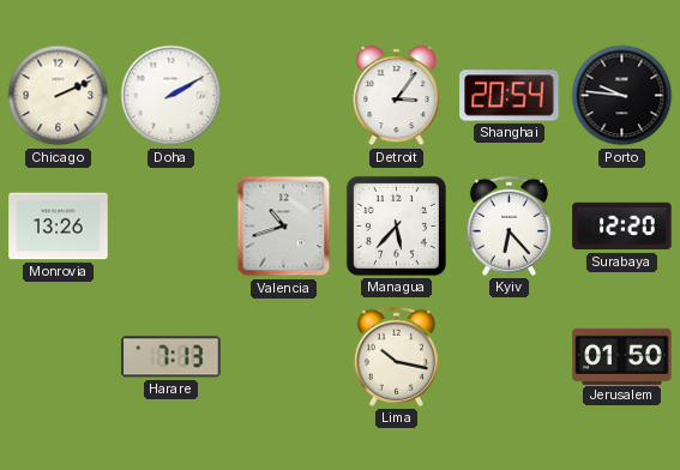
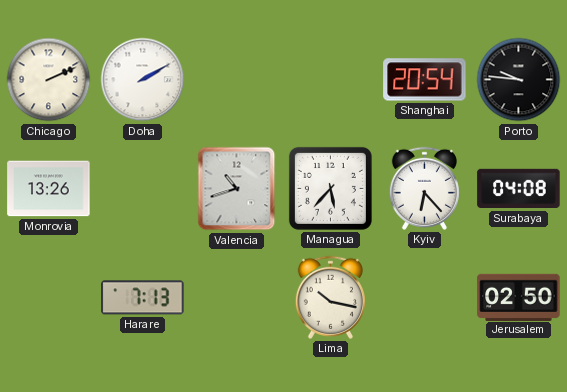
Detroit: 3:06 -> none
Surabaya: 12:20 -> 04:08
Jerusalem: 01:50 -> 02:50
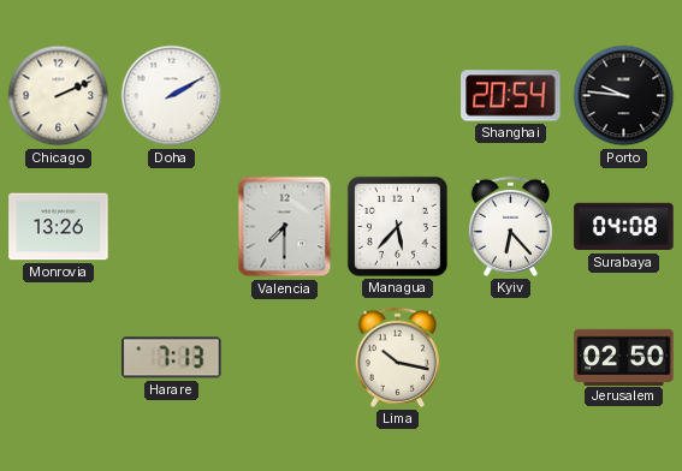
Valencia: 10:42 -> 7:30
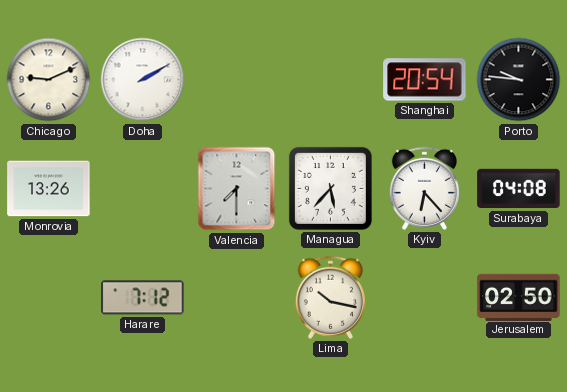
Chicago: 2:11 -> 9:11
Harare: 7:13 -> 7:12
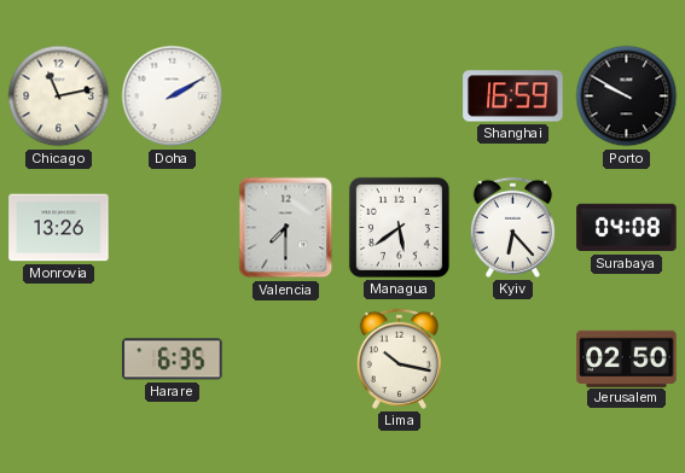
Chicago: 9:11 -> 11:13
Shanghai: 20:54 -> 16:59
Porto: 9:46 -> 9:50
Managua: 5:37 -> 5:39
Harare: 7:12 -> 6:35
